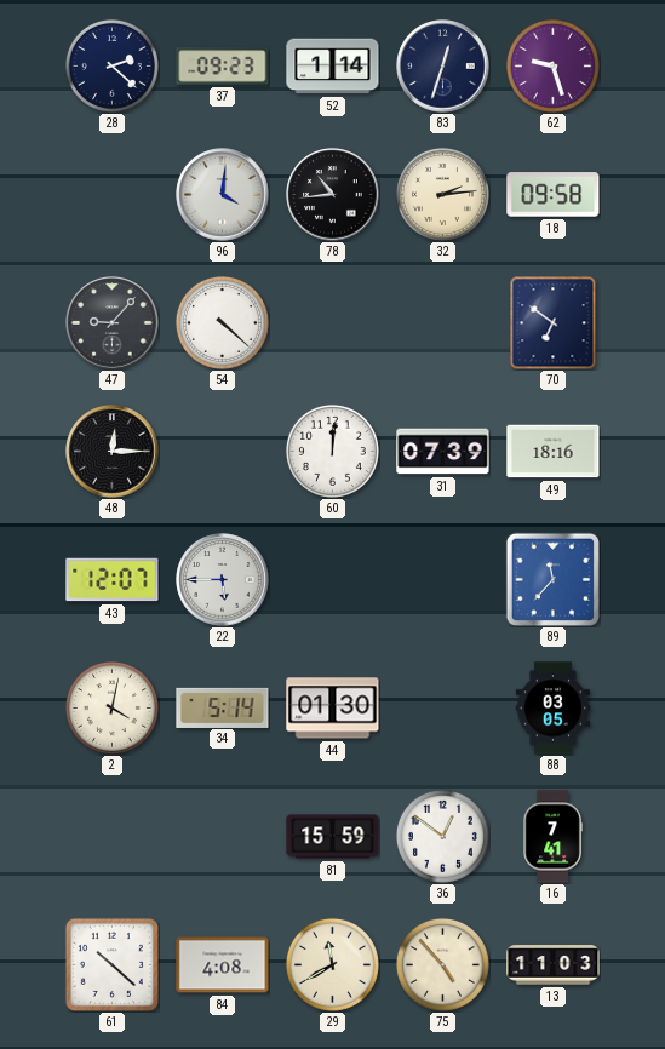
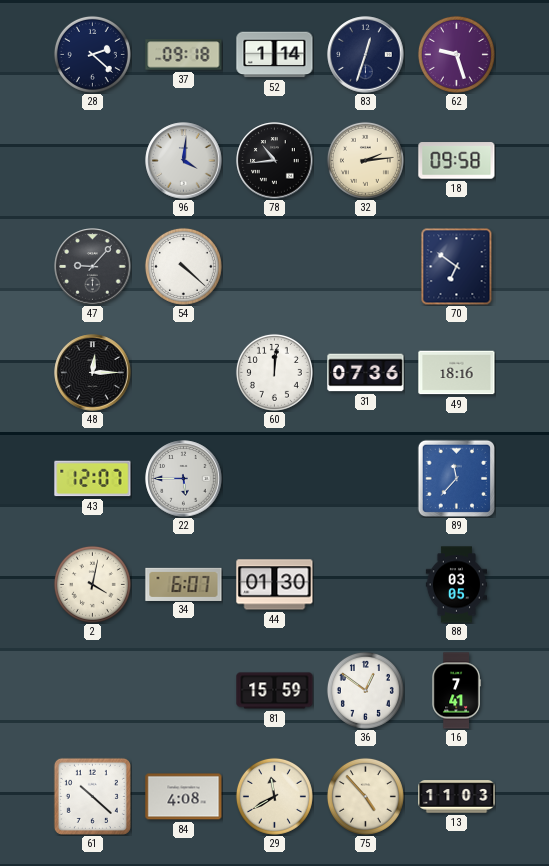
37: 09:23 -> 09:18
31: 07:39 -> 07:36
34: 5:14 -> 6:07
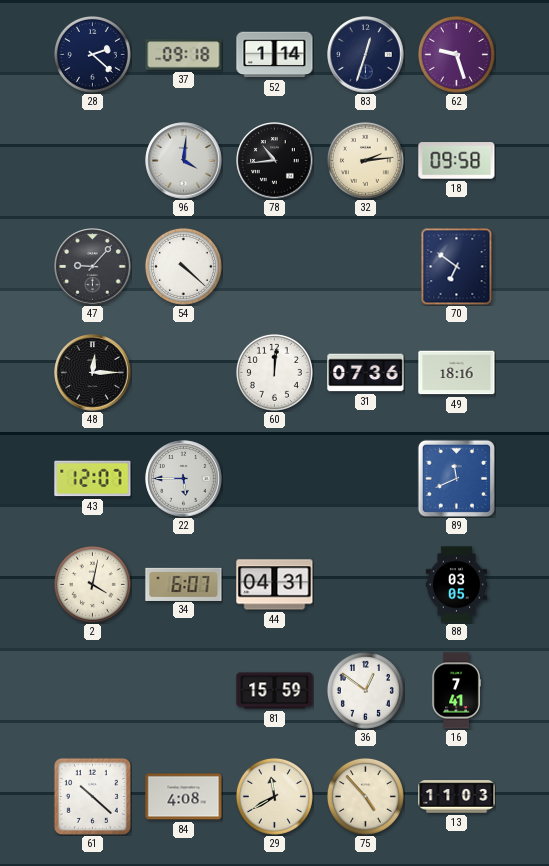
89: 11:37 -> 11:41
44: 01:30 -> 04:31
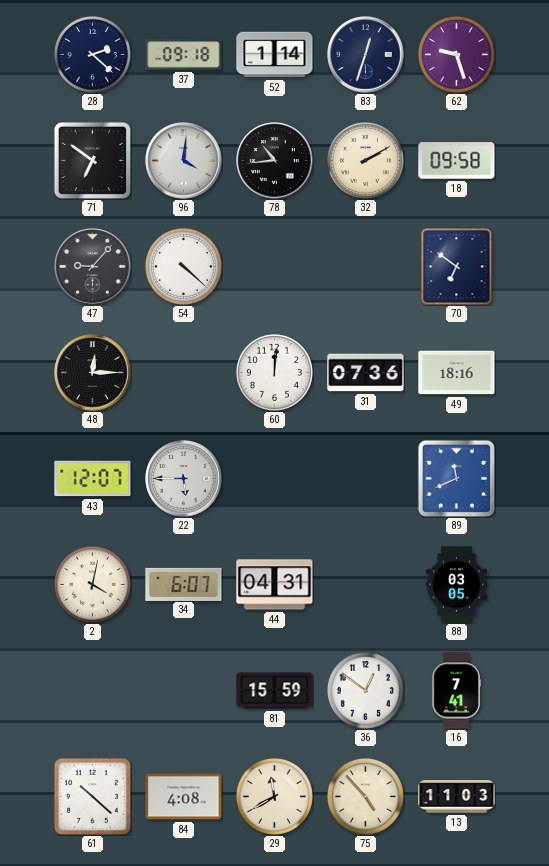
71: none -> 6:51
32: 2:14 -> 2:10
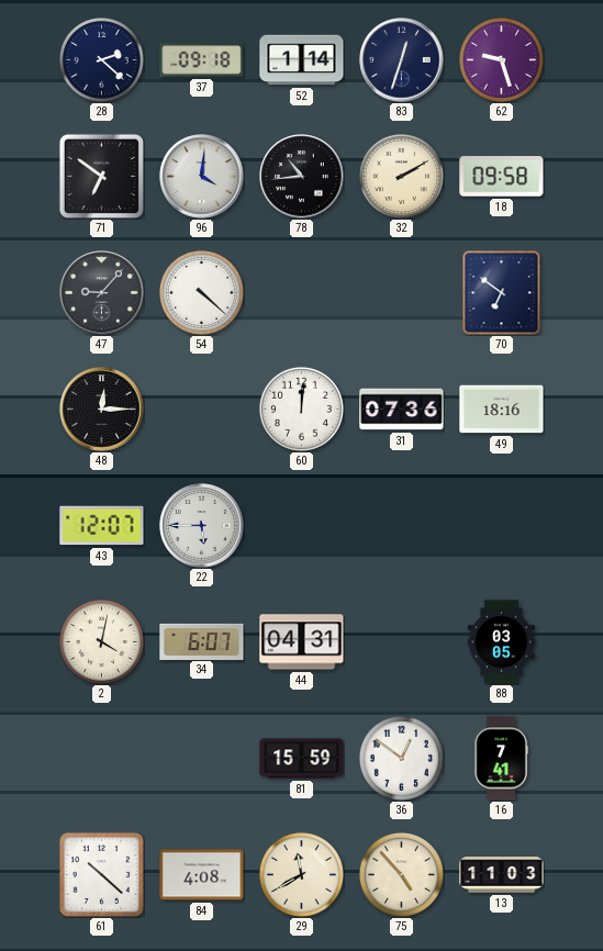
89: 11:41 -> none
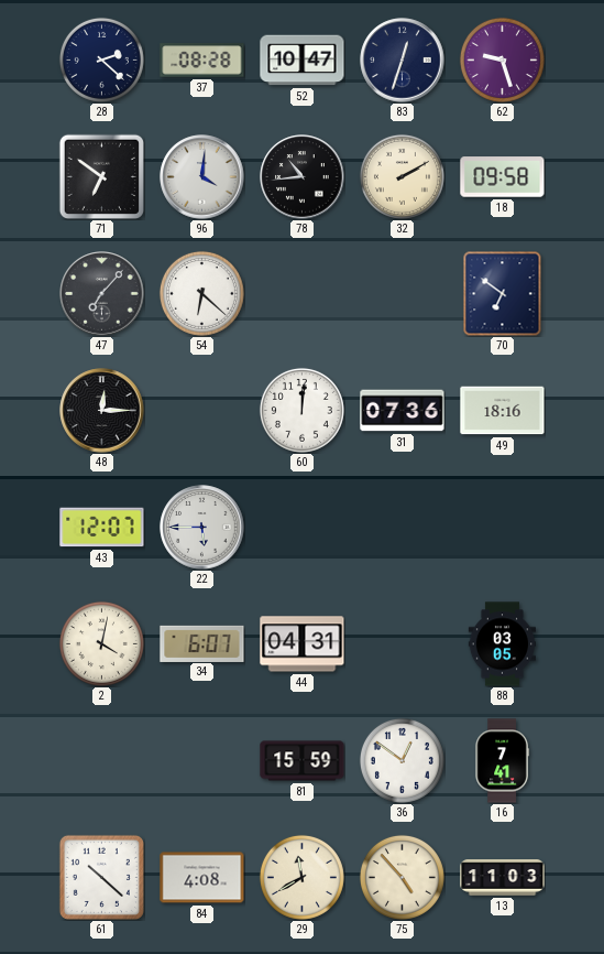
37: 09:18 -> 08:28
52: 1:14 -> 10:47
47: 9:07 -> 7:07
54: 4:22 -> 6:22
